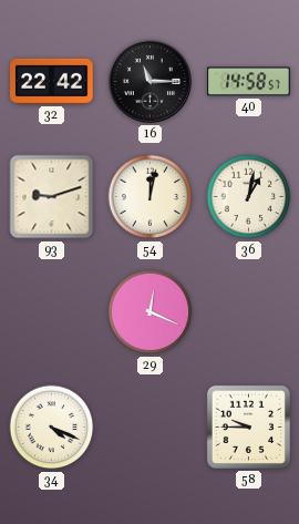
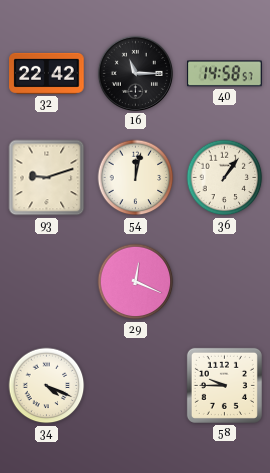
36: 1:02 -> 1:06
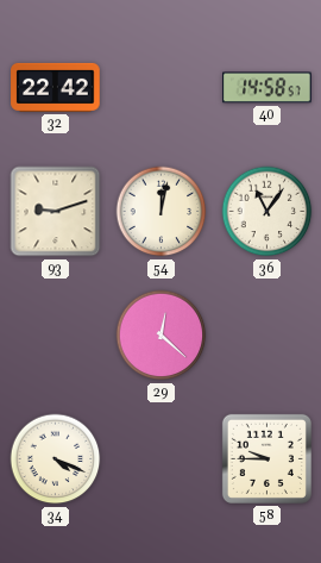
16: 11:15 -> none
36: 1:06 -> 11:06
29: 12:19 -> 12:22
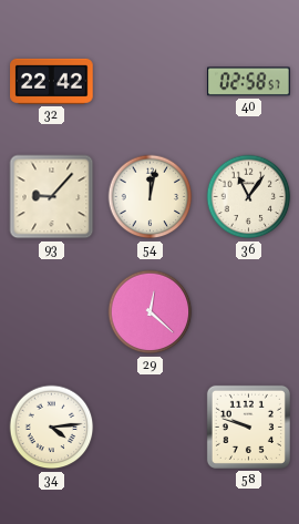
40: 14:58 -> 02:58
93: 9:12 -> 9:07
34: 4:19 -> 4:14
58: 9:45 -> 9:48
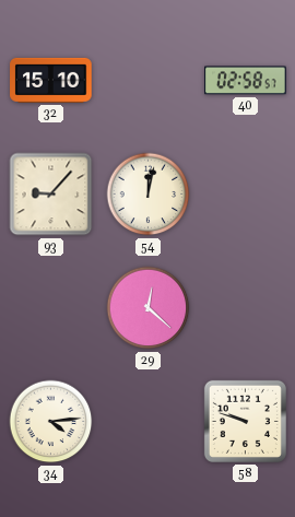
32: 22:42 -> 15:10
36: 11:06 -> none
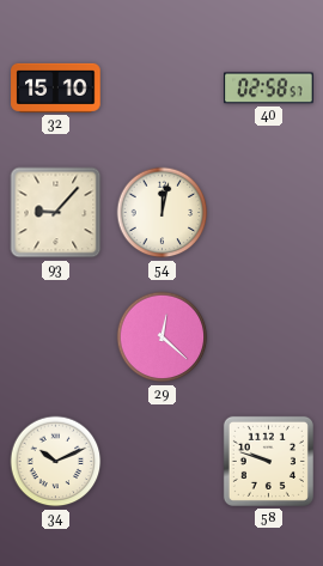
34: 4:14 -> 10:11
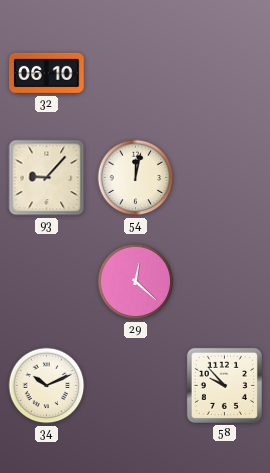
32: 15:10 -> 06:10
40: 02:58 -> none
58: 9:48 -> 9:53
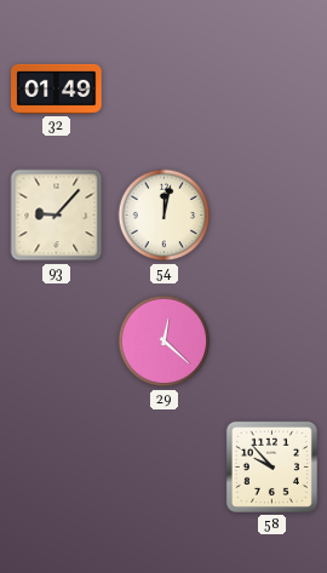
32: 06:10 -> 01:49
34: 10:11 -> none
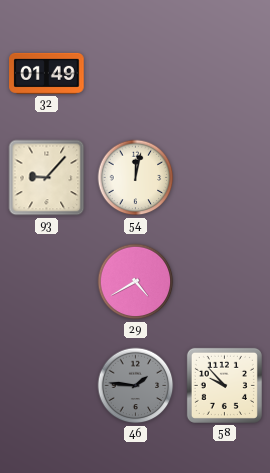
29: 12:22 -> 4:40
46: none -> 1:46
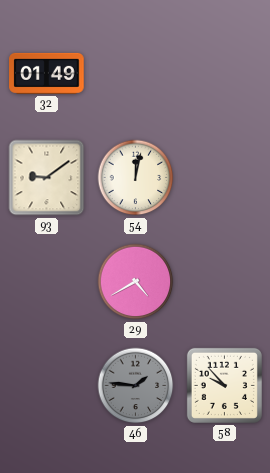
93: 9:07 -> 9:09
